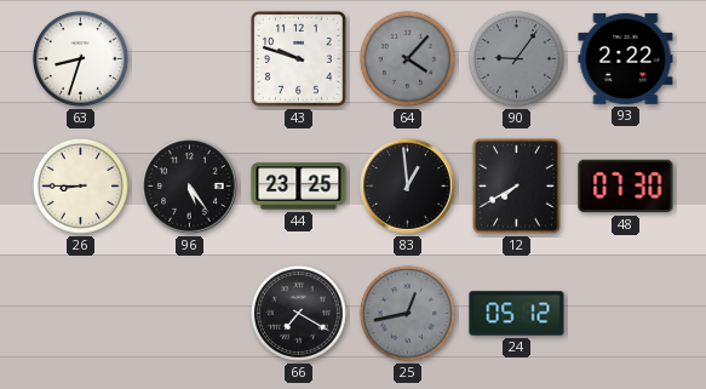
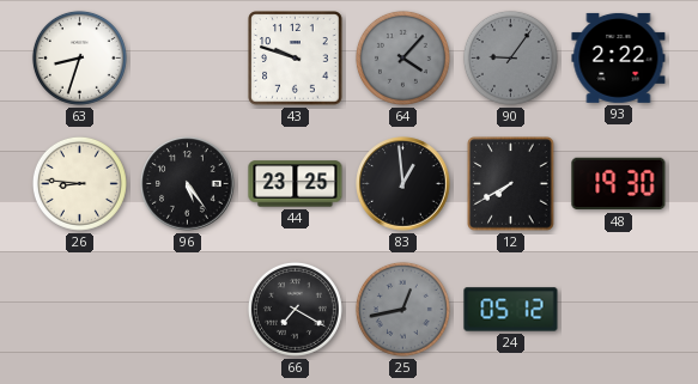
26: 8:45 -> 8:46
48: 07:30 -> 19:30
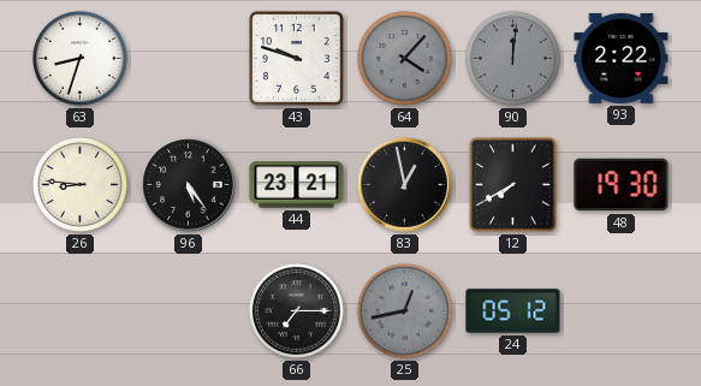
90: 9:06 -> 12:01
44: 23:25 -> 23:21
83: 12:59 -> 12:58
66: 7:20 -> 7:15
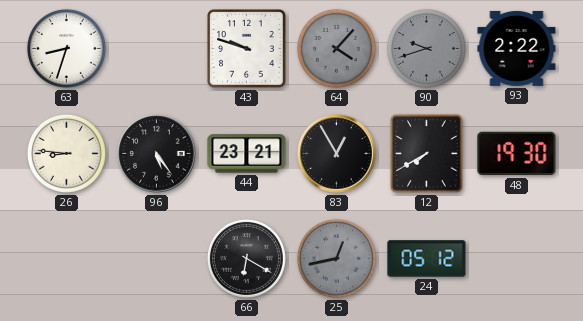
90: 12:01 -> 9:42
83: 12:58 -> 12:55
66: 7:15 -> 6:20
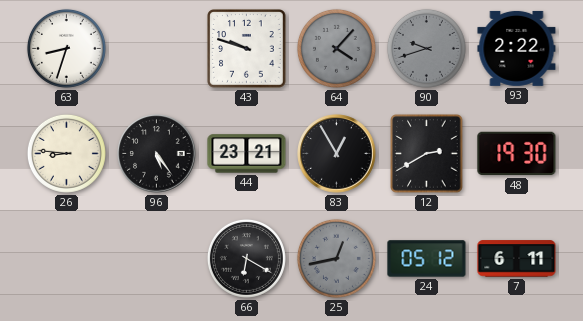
12: 7:40 -> 2:40
7: none -> 6:11
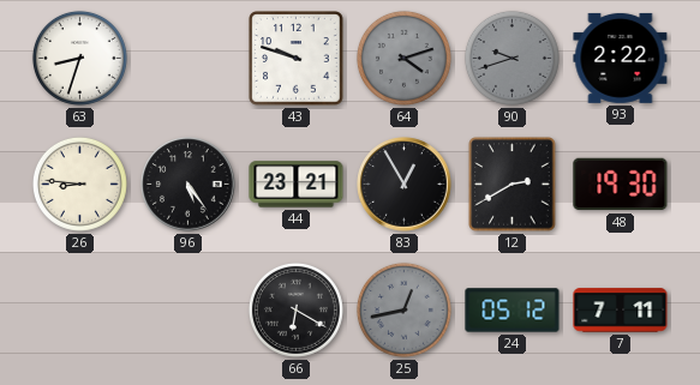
64: 4:07 -> 4:12
7: 6:11 -> 7:11
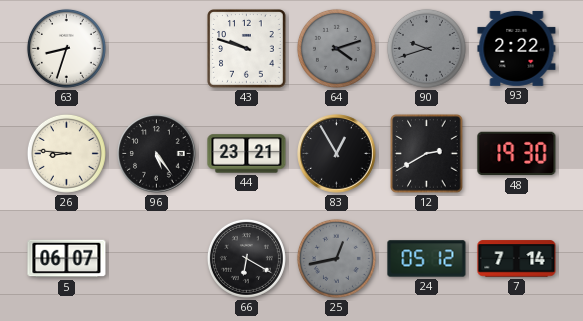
5: none -> 06:07
7: 7:11 -> 7:14
